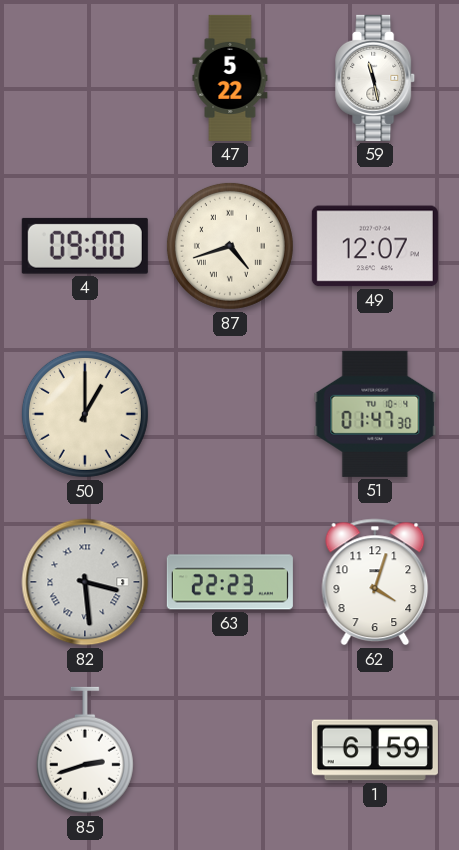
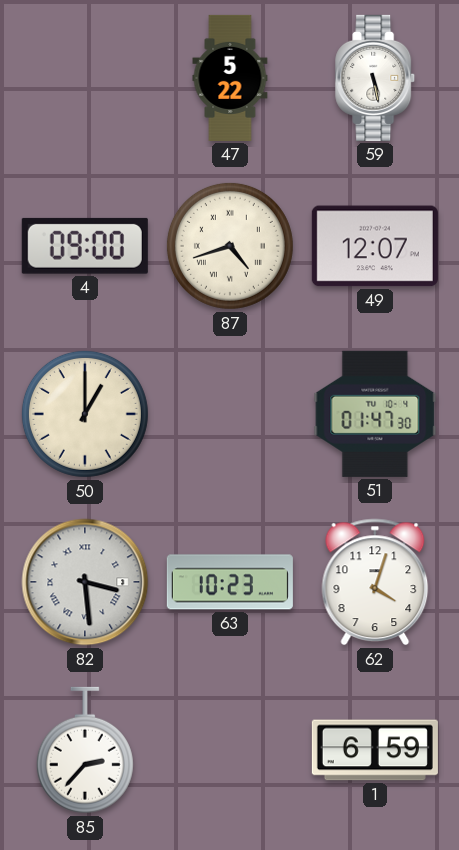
59: 11:28 -> 5:28
63: 22:23 -> 10:23
85: 2:42 -> 2:37
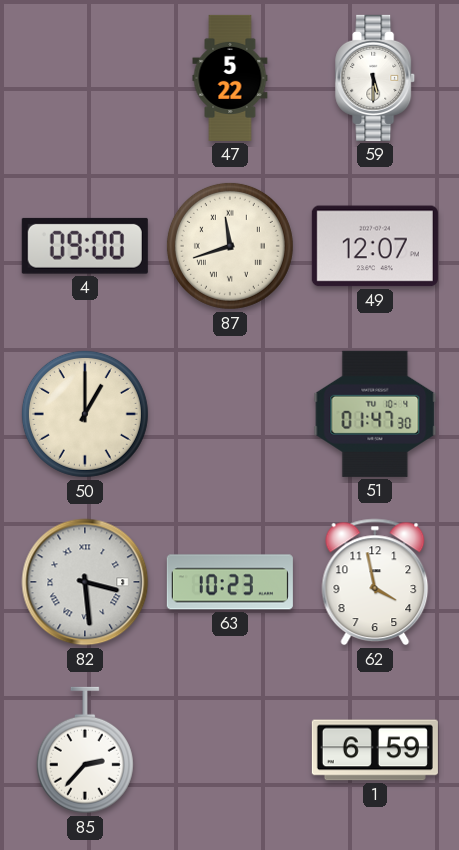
59: 5:28 -> 5:30
87: 4:42 -> 11:42
62: 4:03 -> 3:58
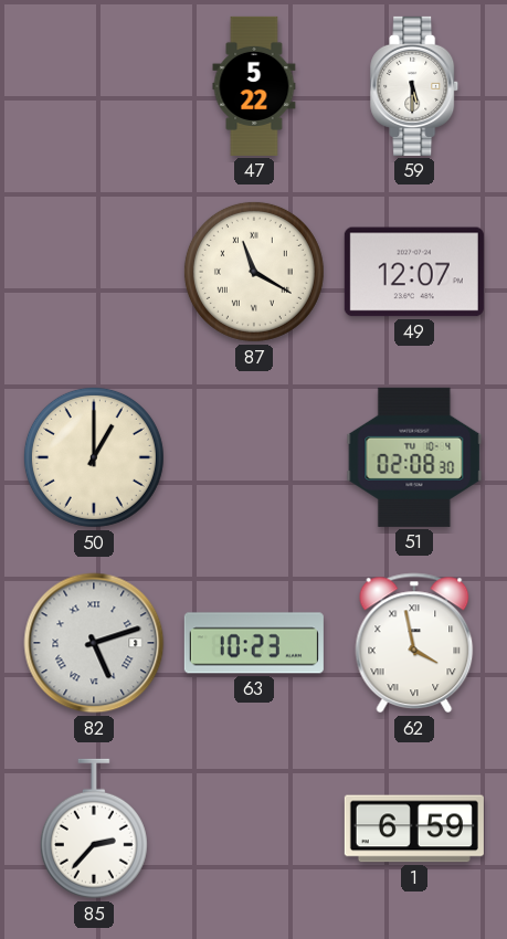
4: 09:00 -> none
87: 11:42 -> 11:20
51: 01:47 -> 02:08
82: 3:29 -> 5:12
62 numerals: Arabic -> Roman
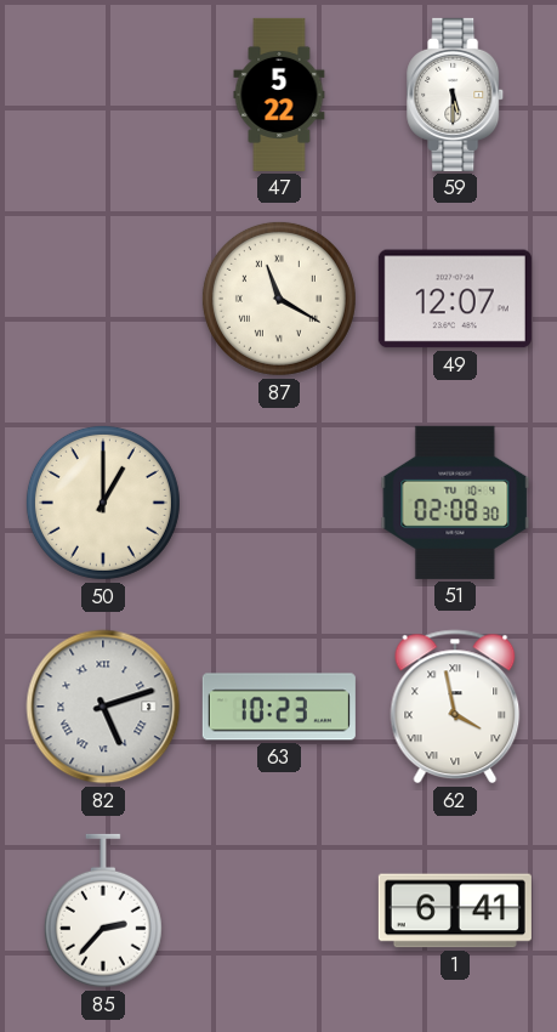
1: 6:59 -> 6:41
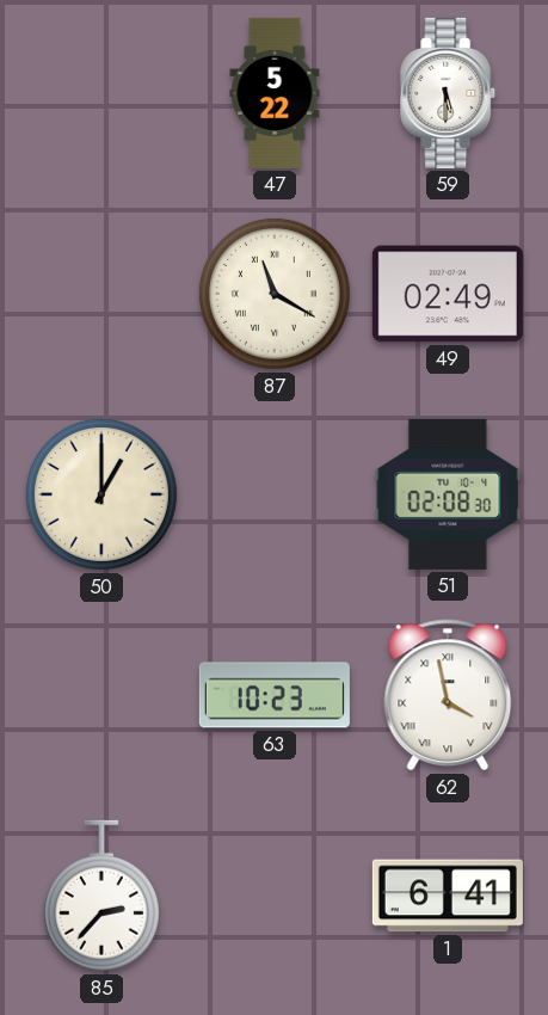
49: 12:07 -> 02:49
82: 5:12 -> none
